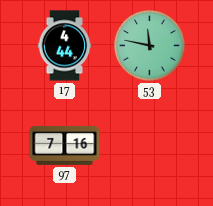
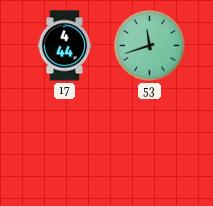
53: 11:47 -> 11:42
97: 7:16 -> none
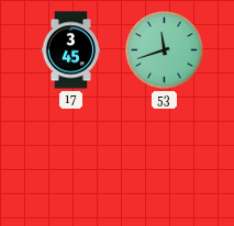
17: 4:44 -> 3:45
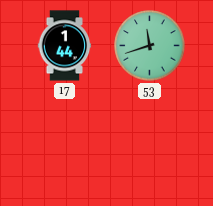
17: 3:45 -> 1:44
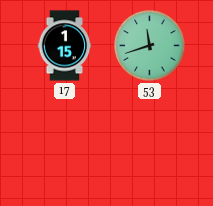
17: 1:44 -> 1:15
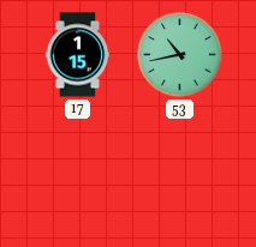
53: 11:42 -> 10:43
